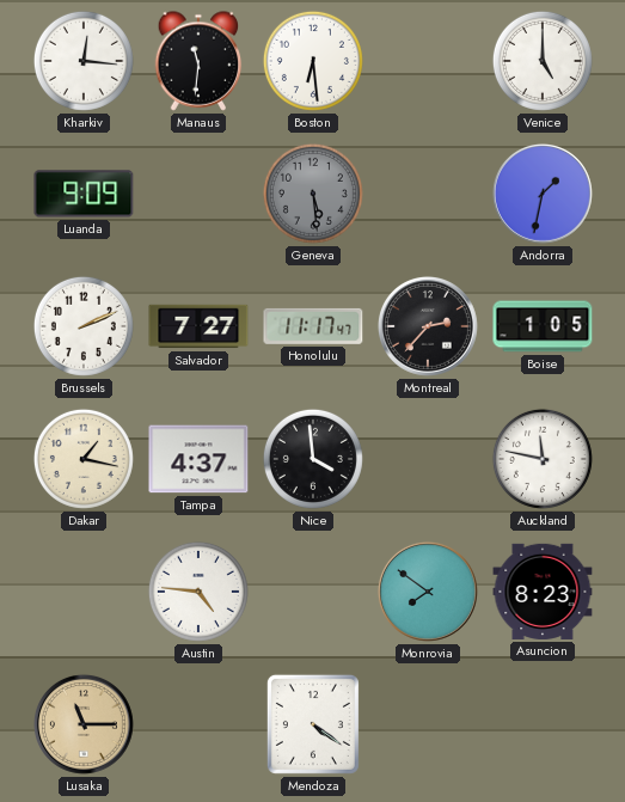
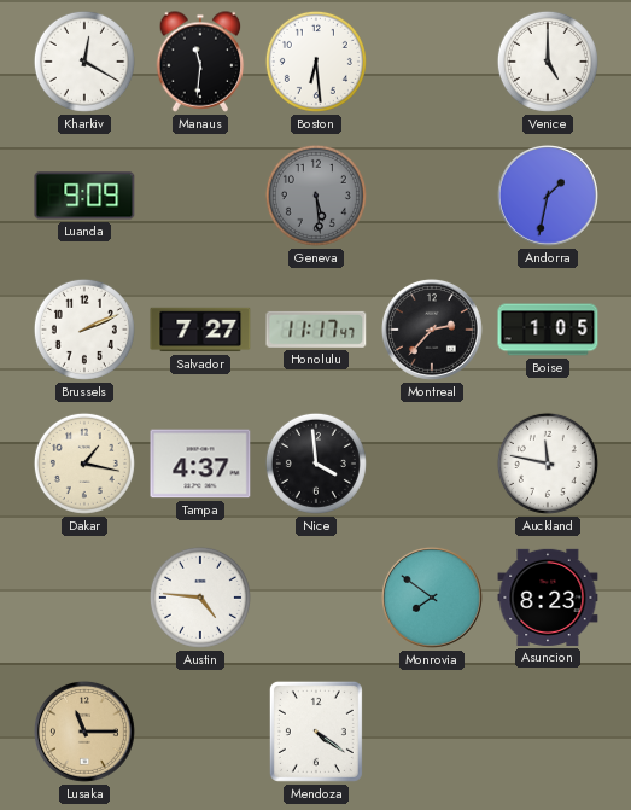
Kharkiv: 12:16 -> 12:20
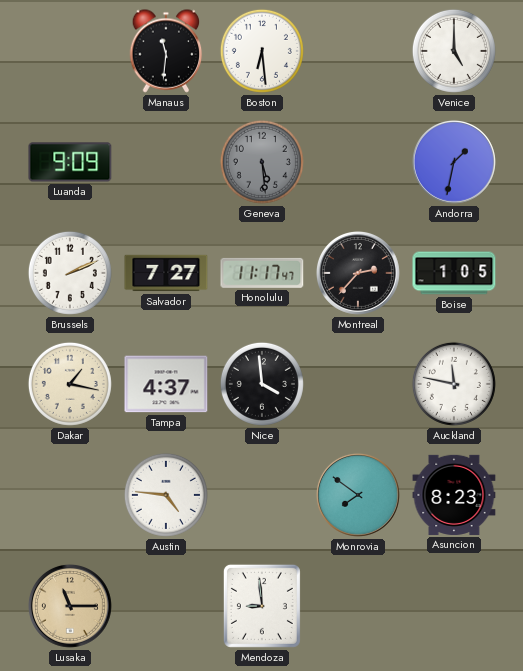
Kharkiv: 12:20 -> none
Mendoza: 4:21 -> 8:59
